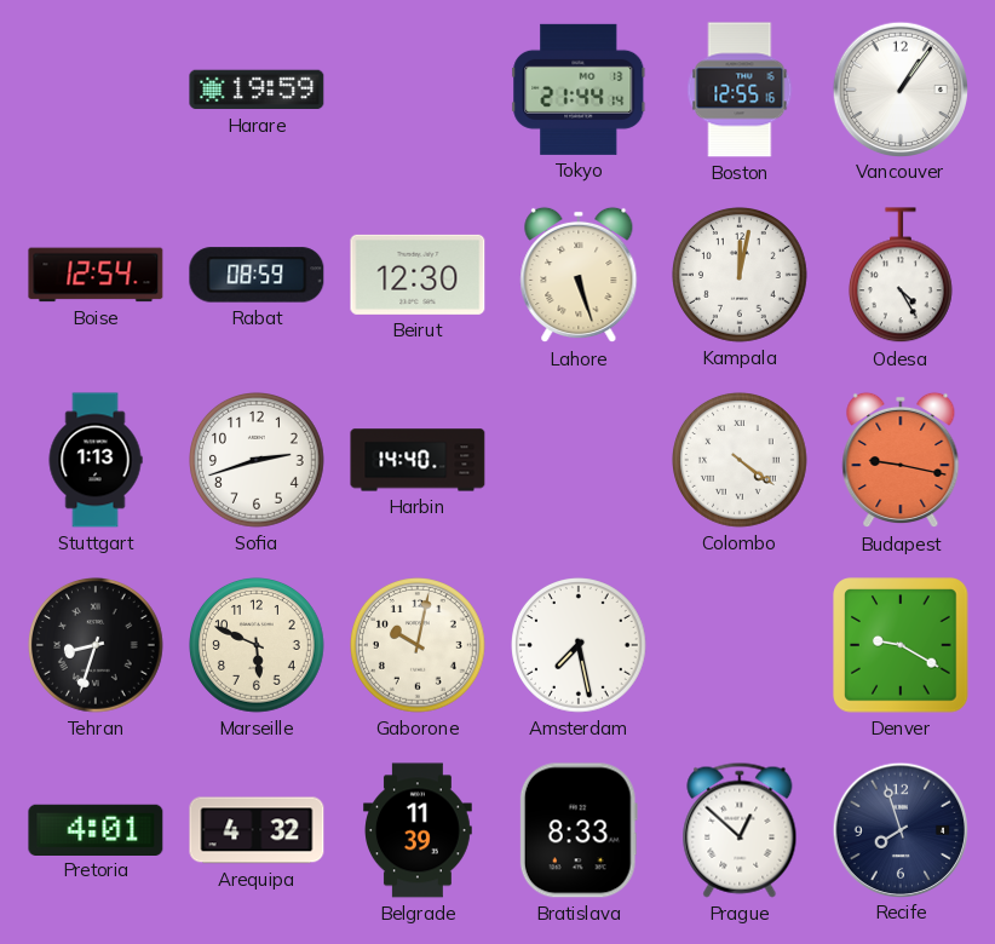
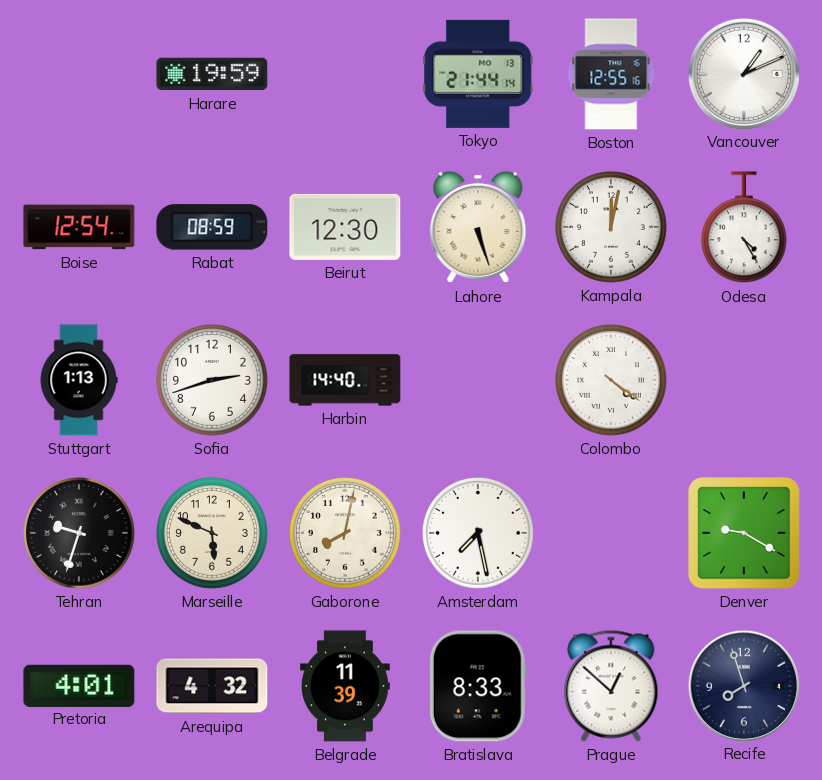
Vancouver: 1:06 -> 1:11
Budapest: 9:17 -> none
Tehran: 8:33 -> 9:33
Gaborone: 10:02 -> 8:02
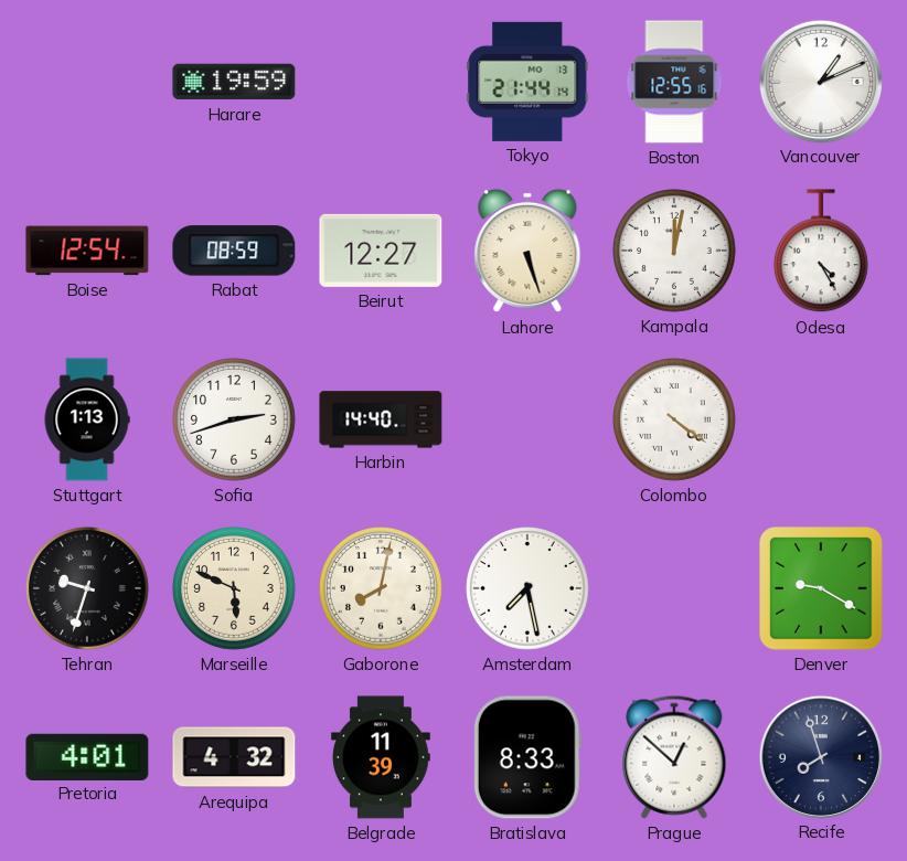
Beirut: 12:30 -> 12:27
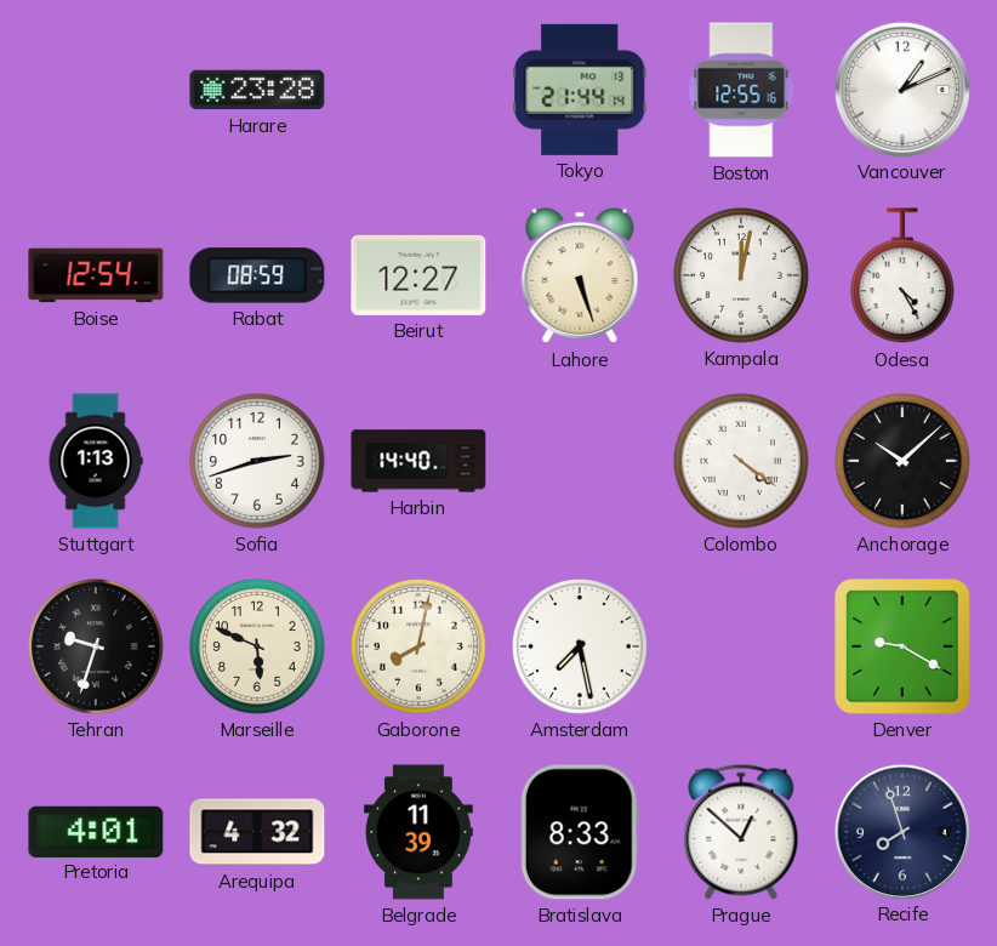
Harare: 19:59 -> 23:28
Anchorage: none -> 10:08
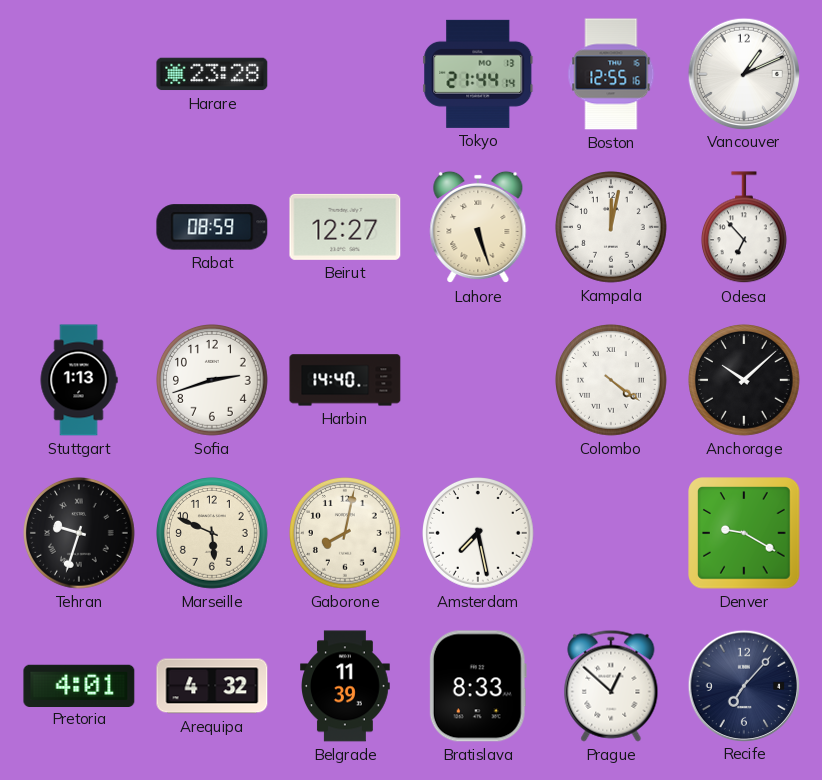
Boise: 12:54 -> none
Odesa: 4:25 -> 6:53
Recife: 7:57 -> 7:07
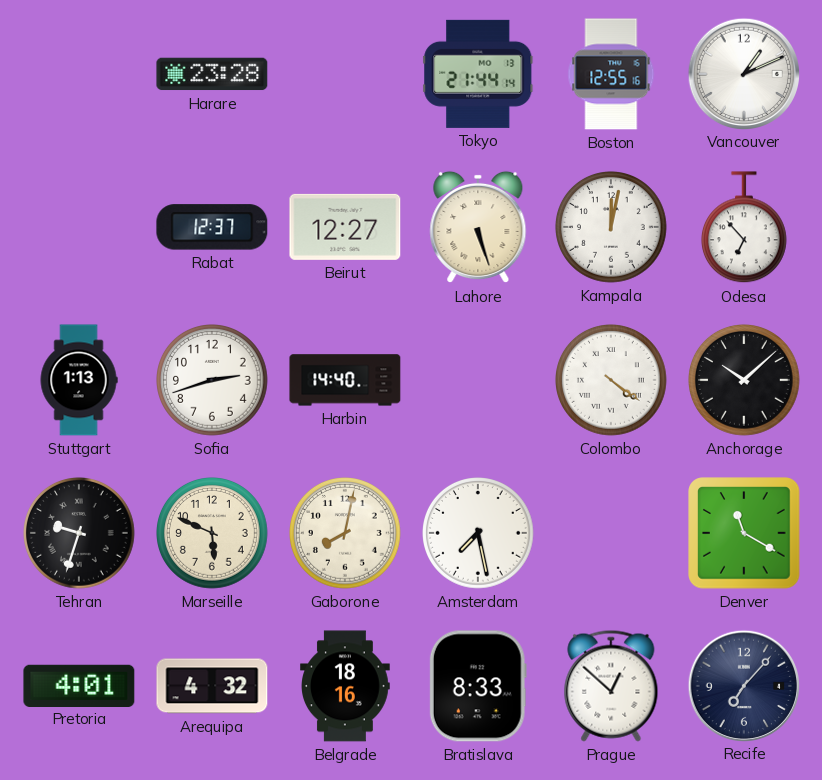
Rabat: 08:59 -> 12:37
Denver: 9:20 -> 11:20
Belgrade: 11:39 -> 18:16
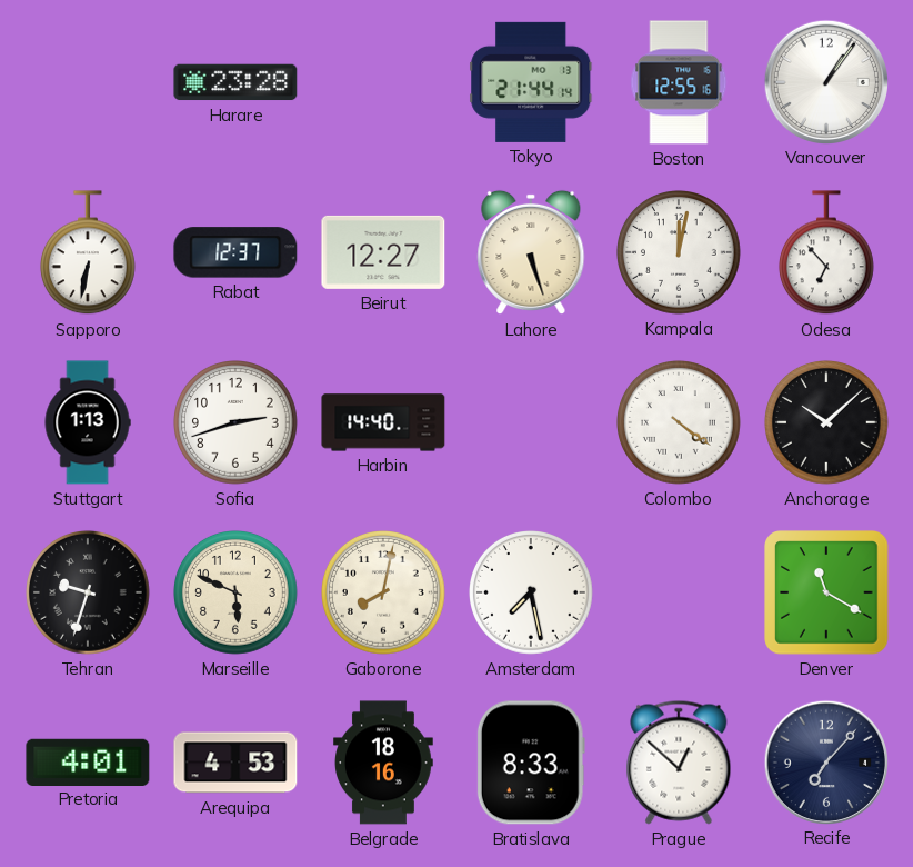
Vancouver: 1:11 -> 1:06
Sapporo: none -> 6:32
Arequipa: 4:32 -> 4:53
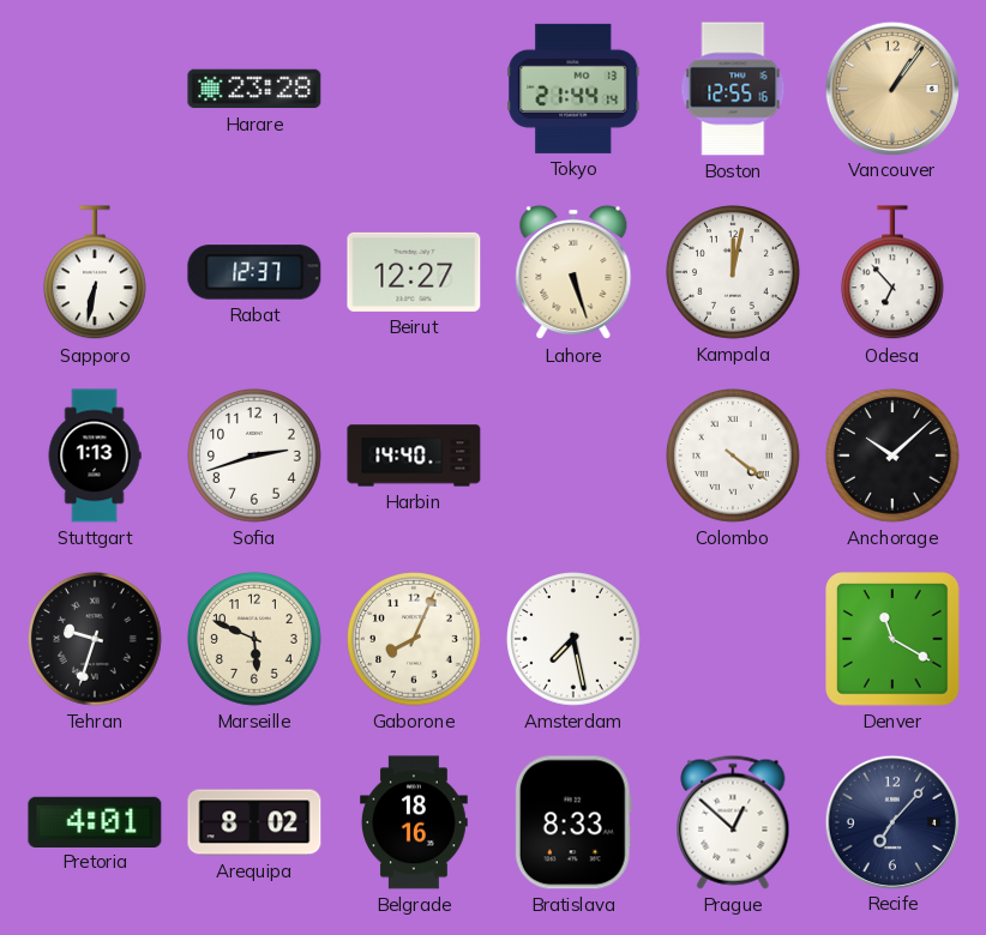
Vancouver dial: white -> champagne
Gaborone: 8:02 -> 8:04
Arequipa: 4:53 -> 8:02
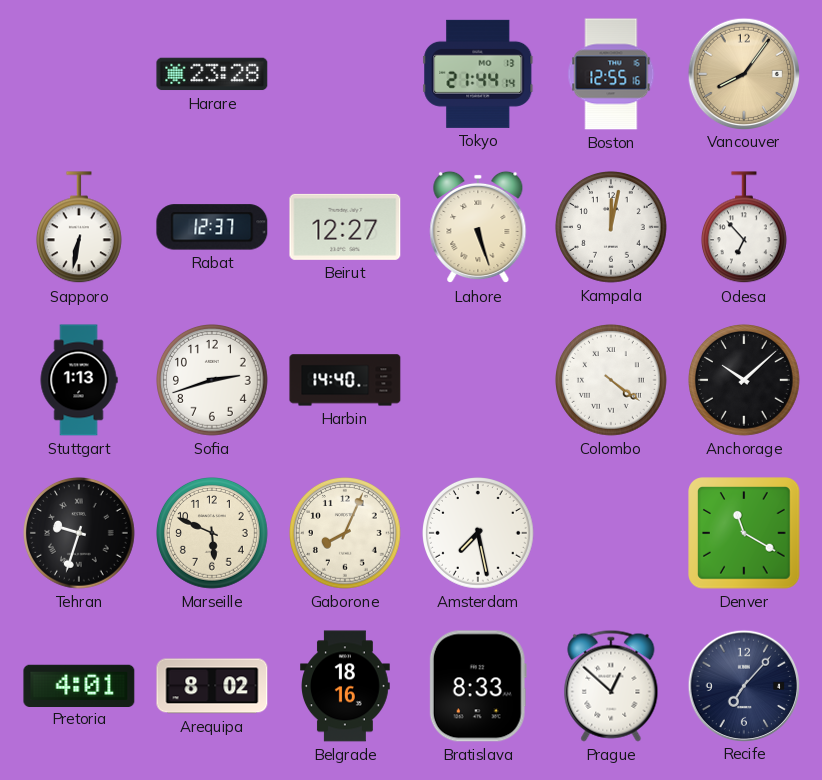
Vancouver: 1:06 -> 8:06
